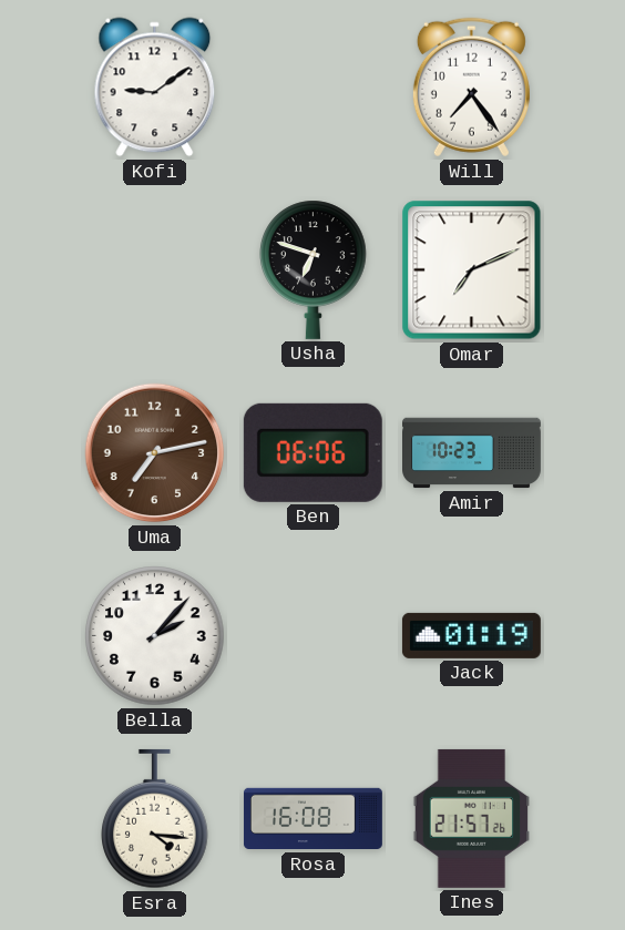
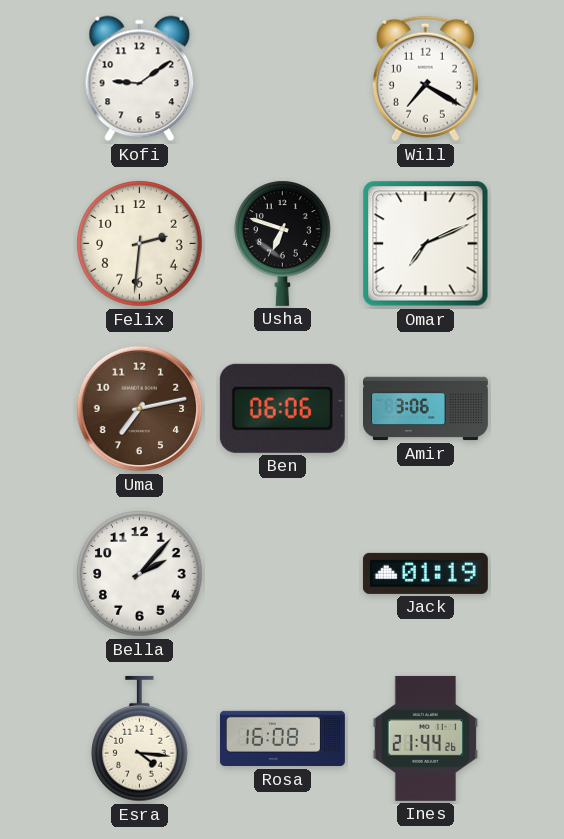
Will: 7:24 -> 7:20
Felix: none -> 2:31
Amir: 10:23 -> 3:06
Ines: 21:57 -> 21:44
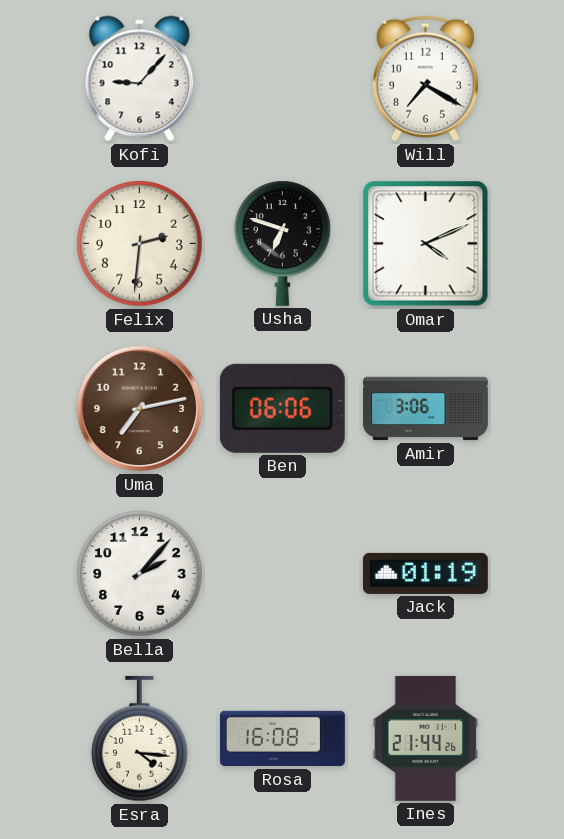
Kofi: 9:09 -> 9:07
Omar: 7:11 -> 4:11
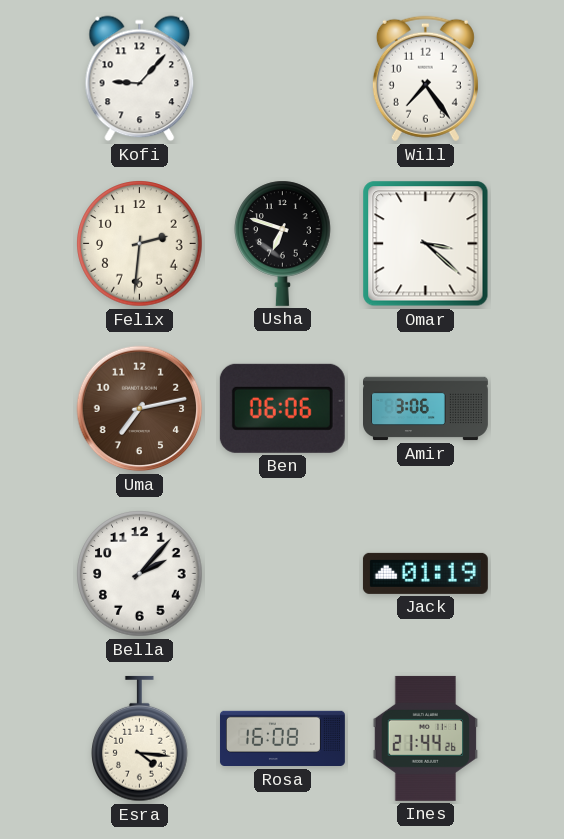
Will: 7:20 -> 7:24
Omar: 4:11 -> 3:22
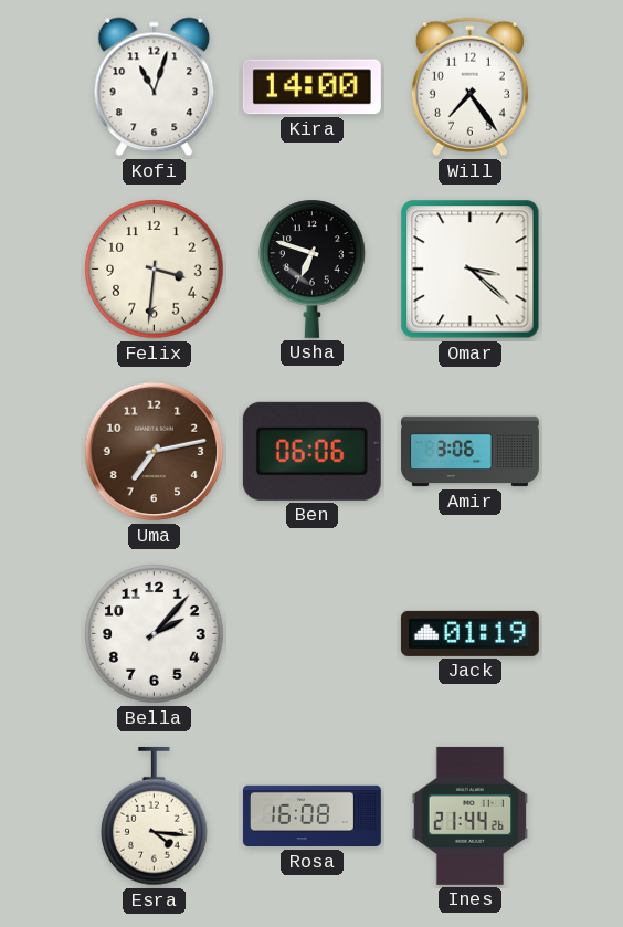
Kofi: 9:07 -> 11:03
Kira: none -> 14:00
Felix: 2:31 -> 3:31
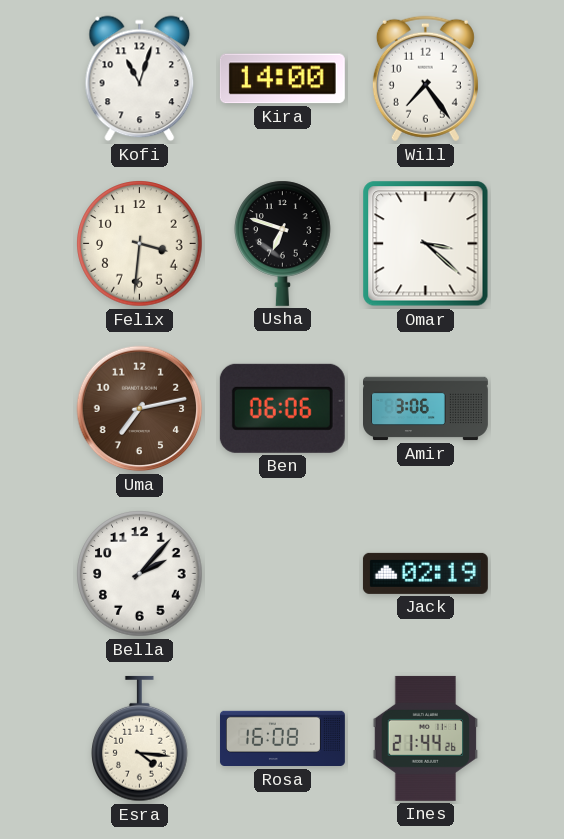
Jack: 01:19 -> 02:19
